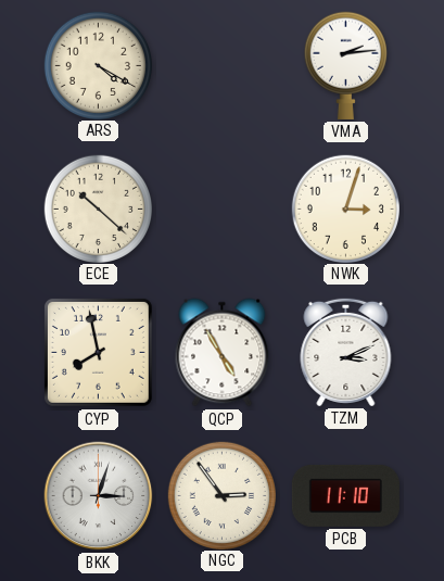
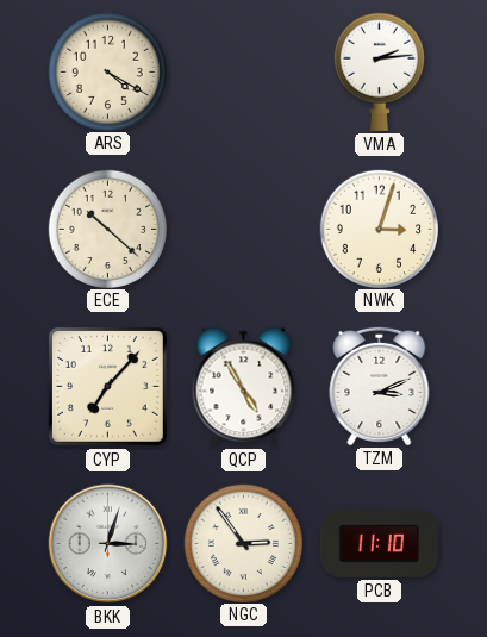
CYP: 7:58 -> 7:07
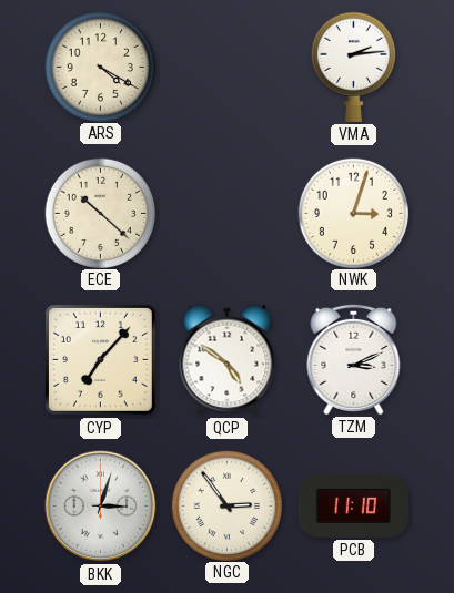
QCP: 4:55 -> 4:51
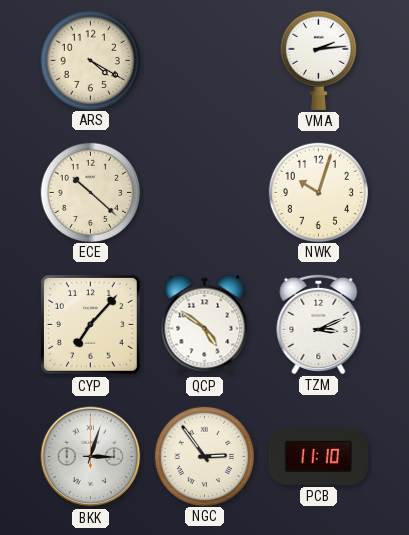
NWK: 3:03 -> 10:03
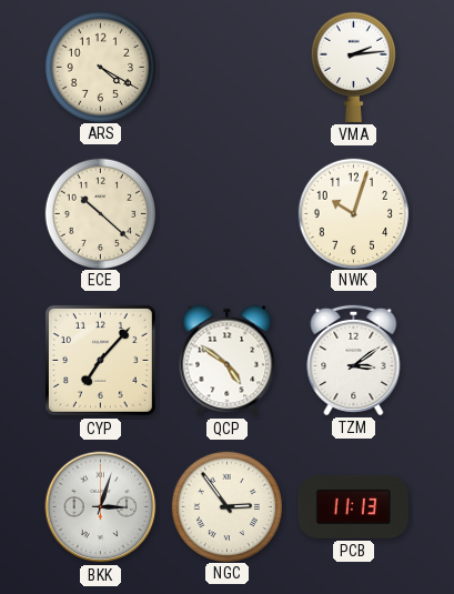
TZM: 3:11 -> 3:09
PCB: 11:10 -> 11:13
